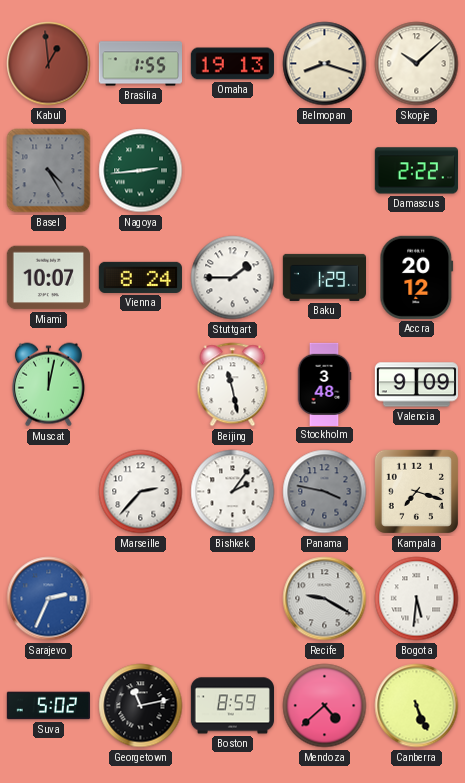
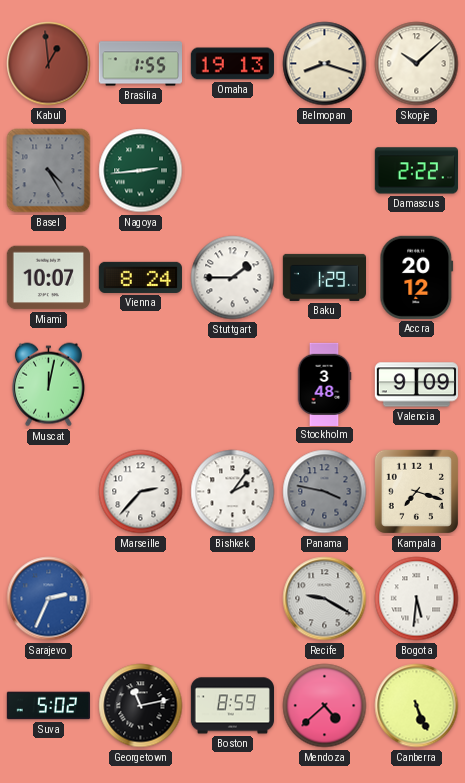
Beijing: 11:28 -> none
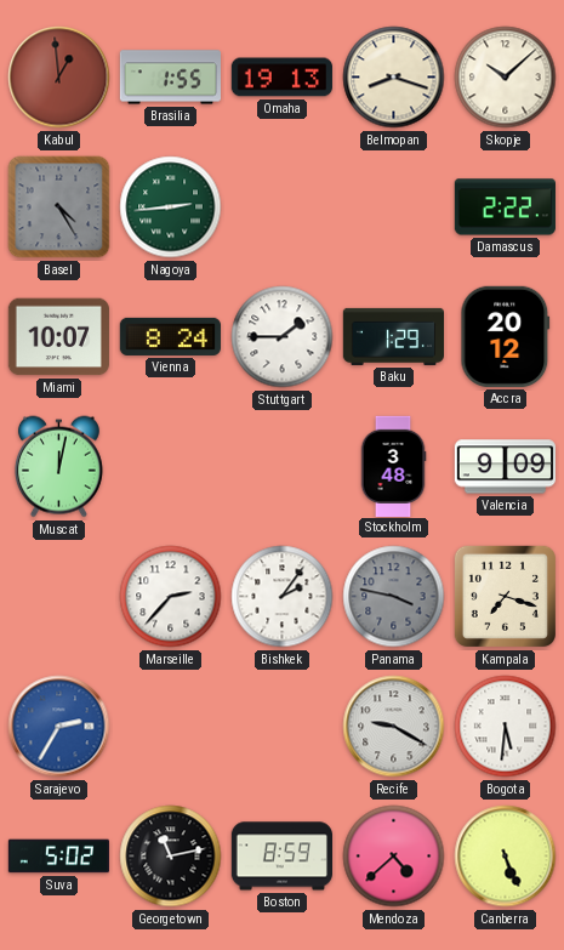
Sarajevo: 2:34 -> 2:35
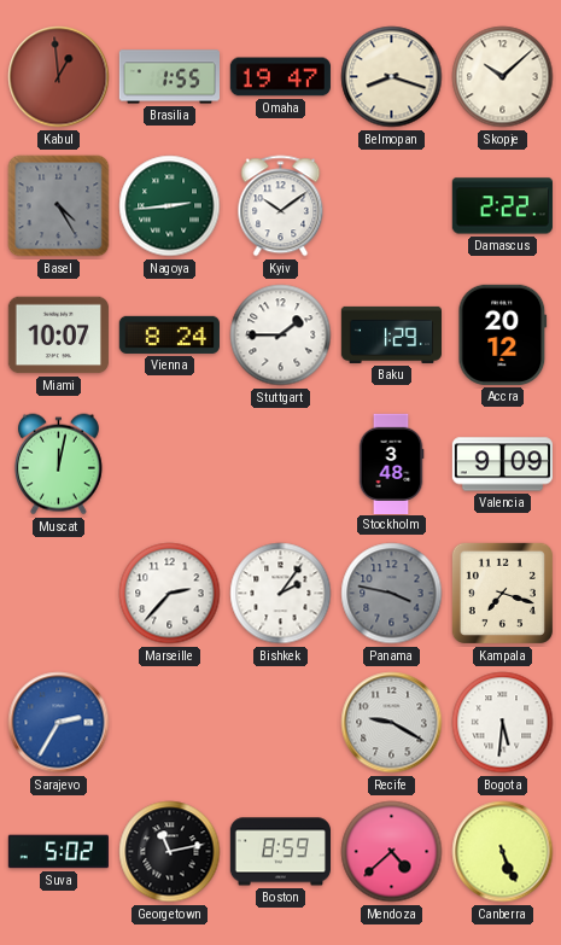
Omaha: 19:13 -> 19:47
Kyiv: none -> 10:09
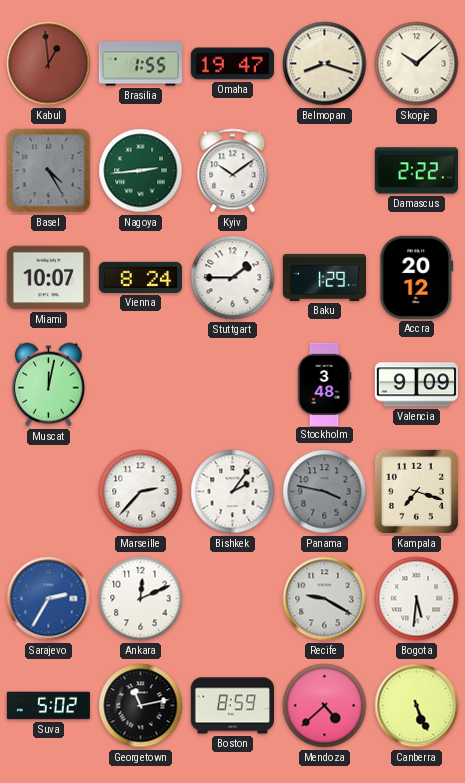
Ankara: none -> 12:11
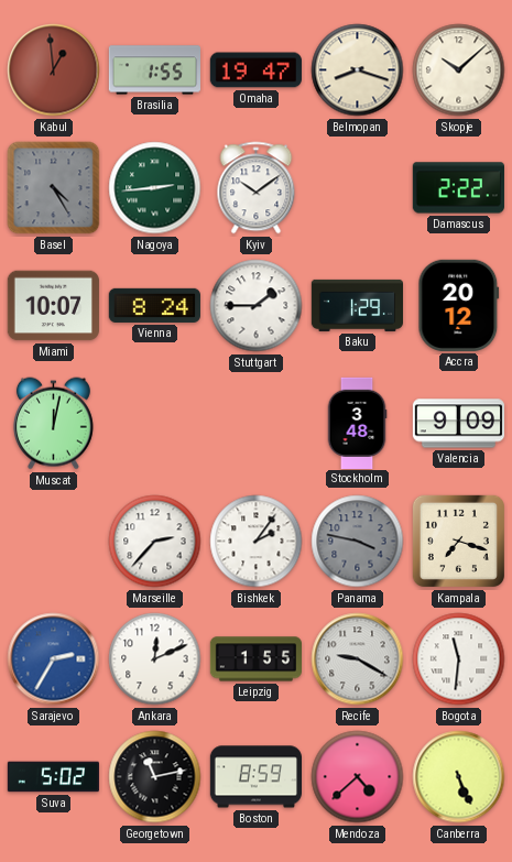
Leipzig: none -> 1:55
Bogota: 5:31 -> 11:31
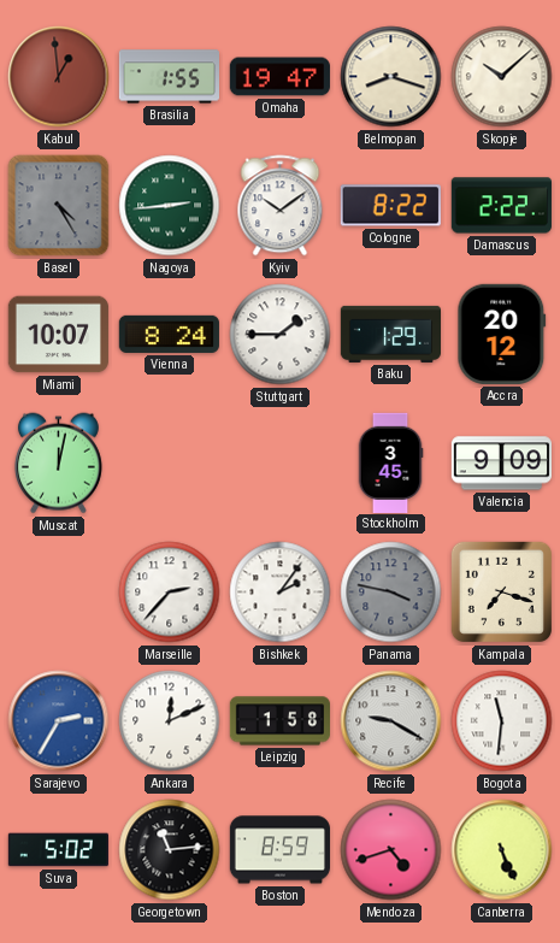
Cologne: none -> 8:22
Stockholm: 3:48 -> 3:45
Leipzig: 1:55 -> 1:58
Georgetown: 11:13 -> 11:14
Mendoza: 4:38 -> 4:42
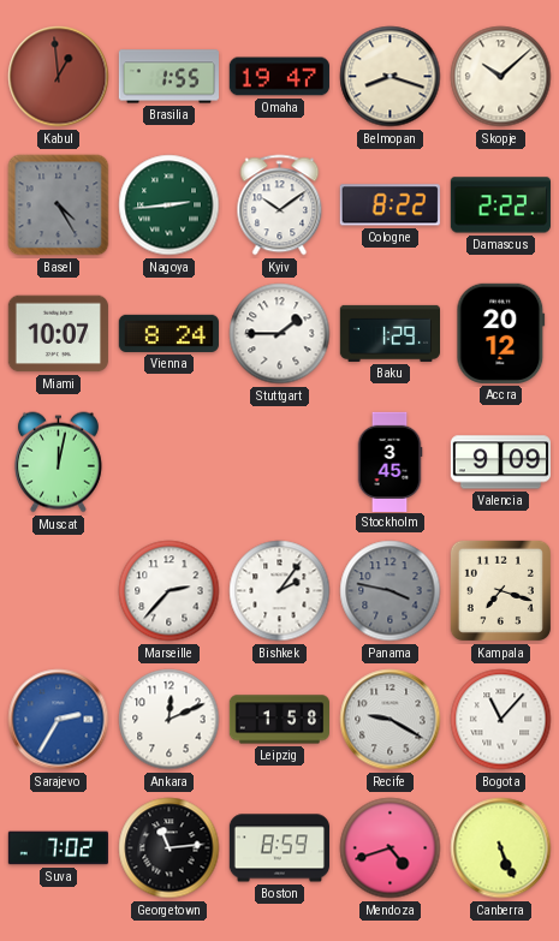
Bogota: 11:31 -> 11:07
Suva: 5:02 -> 7:02
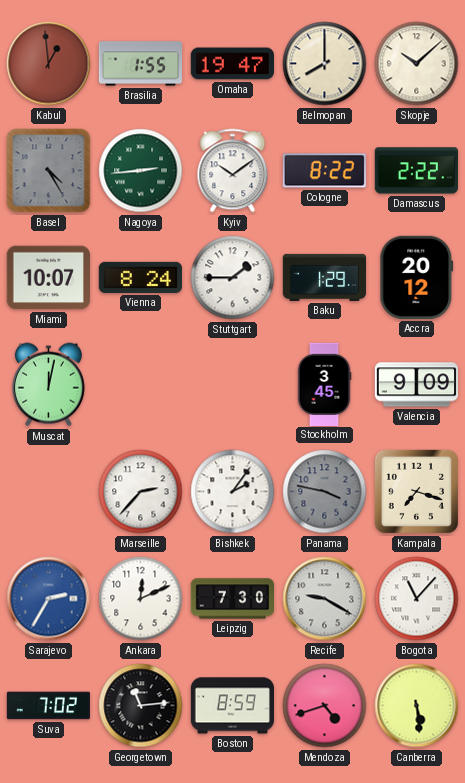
Belmopan: 8:18 -> 8:00
Leipzig: 1:58 -> 7:30
Canberra: 5:26 -> 5:29
